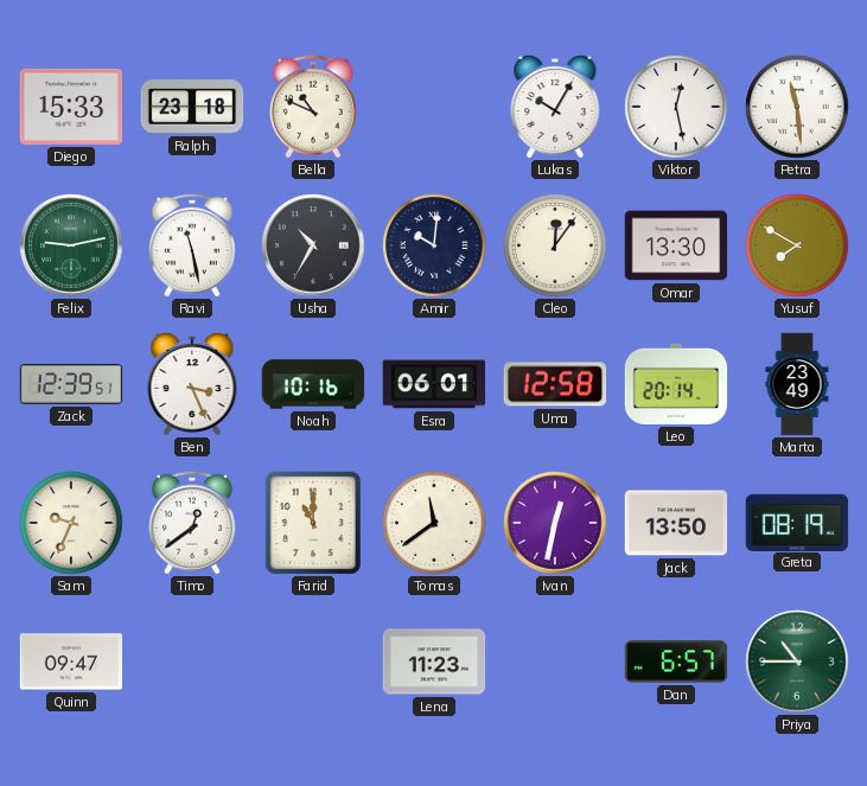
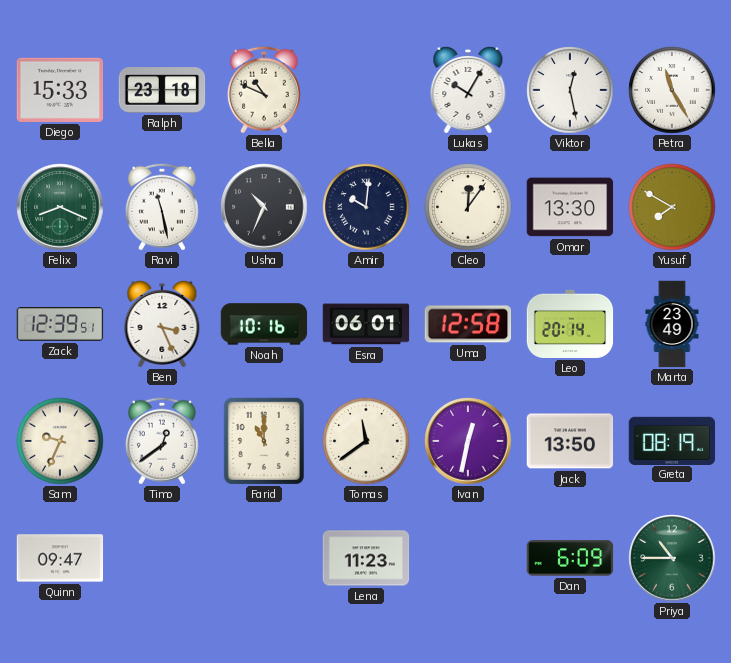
Petra: 11:29 -> 11:25
Felix: 9:13 -> 8:19
Usha: 10:35 -> 10:34
Dan: 6:57 -> 6:09
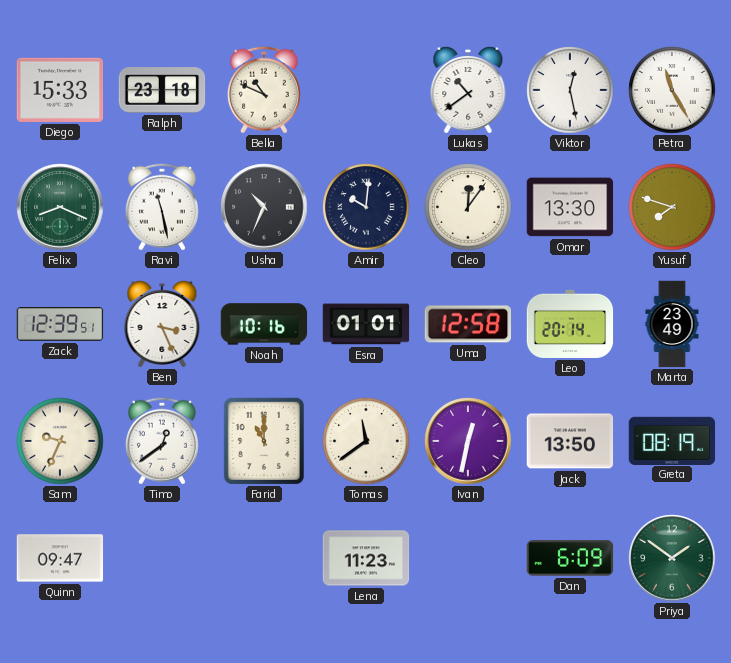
Lukas: 10:05 -> 10:39
Yusuf: 7:50 -> 7:48
Esra: 06:01 -> 01:01
Priya: 10:45 -> 1:51
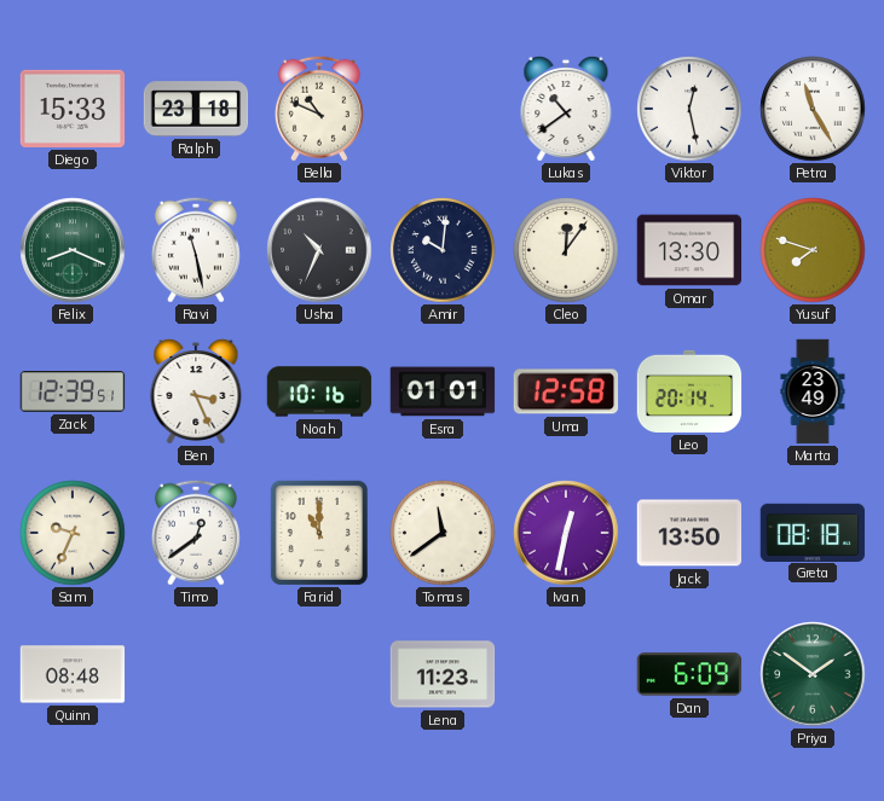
Greta: 08:19 -> 08:18
Quinn: 09:47 -> 08:48
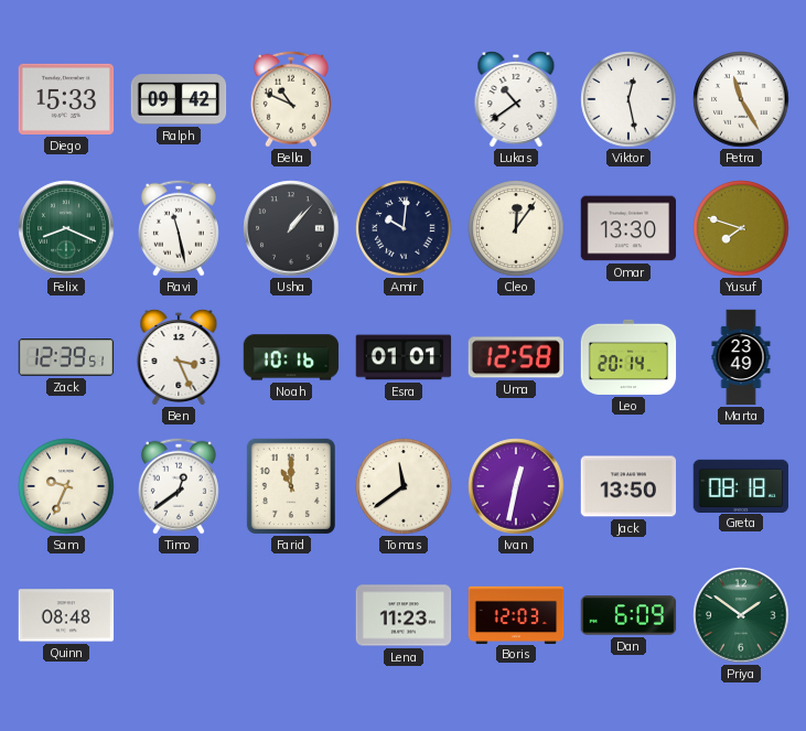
Ralph: 23:18 -> 09:42
Usha: 10:34 -> 1:07
Boris: none -> 12:03
